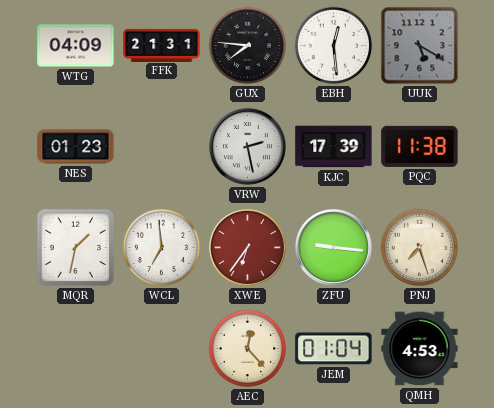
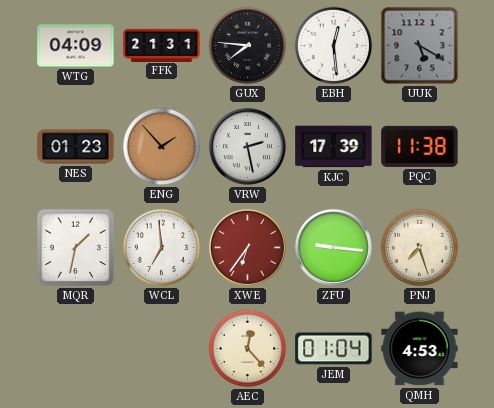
ENG: none -> 1:53
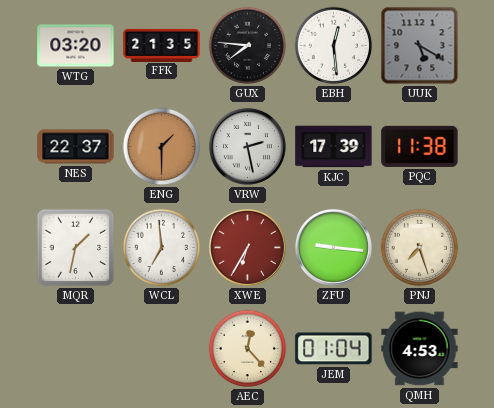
WTG: 04:09 -> 03:20
FFK: 21:31 -> 21:35
NES: 01:23 -> 22:37
ENG: 1:53 -> 1:30
XWE: 6:36 -> 6:35
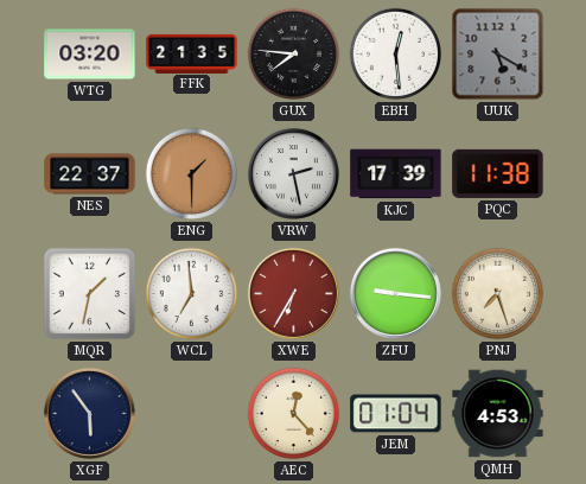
XGF: none -> 5:54
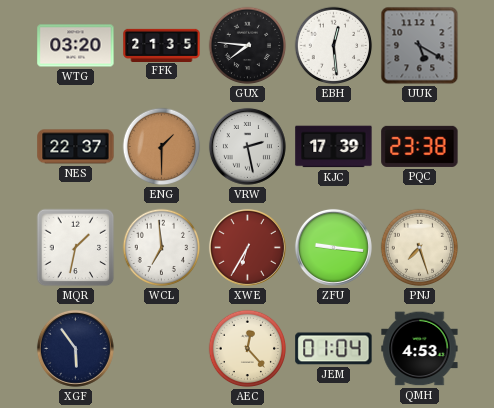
PQC: 11:38 -> 23:38
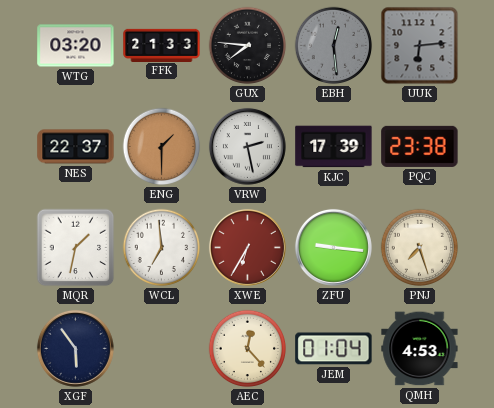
FFK: 21:35 -> 21:33
EBH dial: white -> grey
UUK: 5:20 -> 6:14
